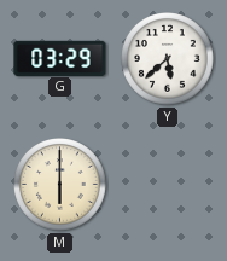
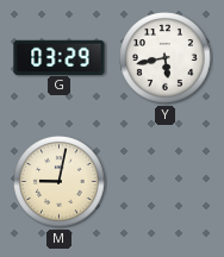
Y: 5:38 -> 5:43
M: 6:00 -> 9:02
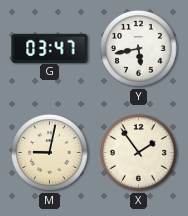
G: 03:29 -> 03:47
X: none -> 1:54
